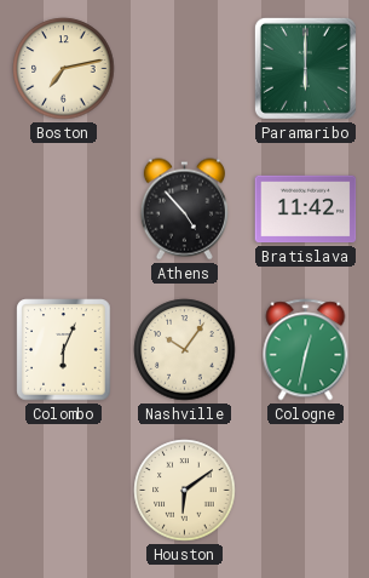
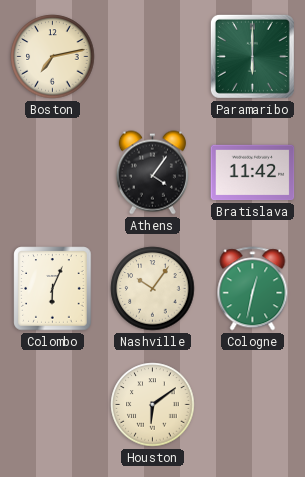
Athens: 4:53 -> 4:06
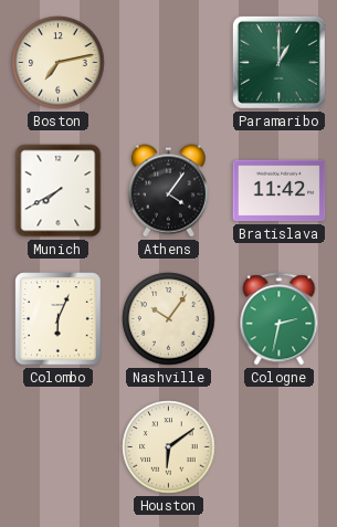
Paramaribo: 6:00 -> 1:00
Munich: none -> 7:40
Cologne: 12:32 -> 2:32
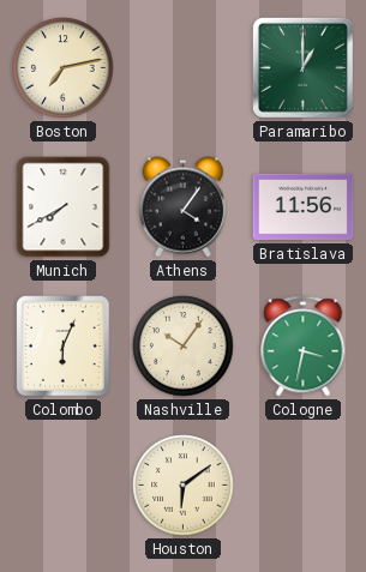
Bratislava: 11:42 -> 11:56
Cologne: 2:32 -> 3:32
